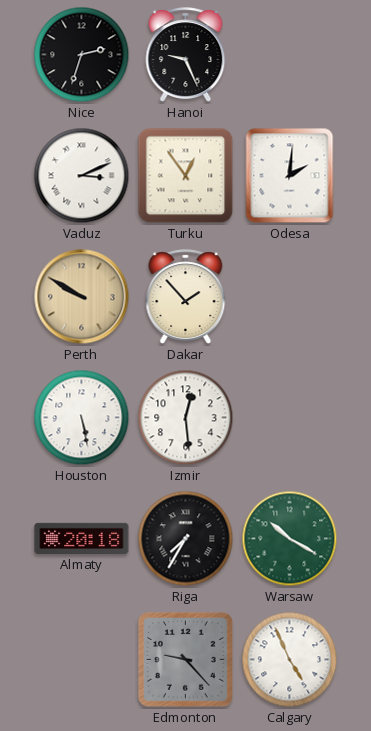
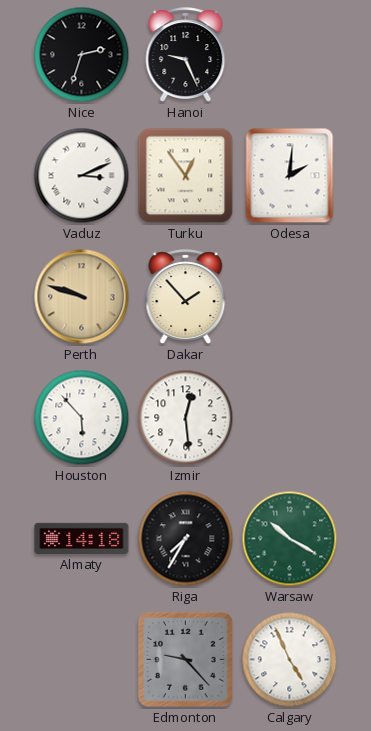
Perth: 9:50 -> 9:48
Houston: 5:28 -> 5:53
Almaty: 20:18 -> 14:18
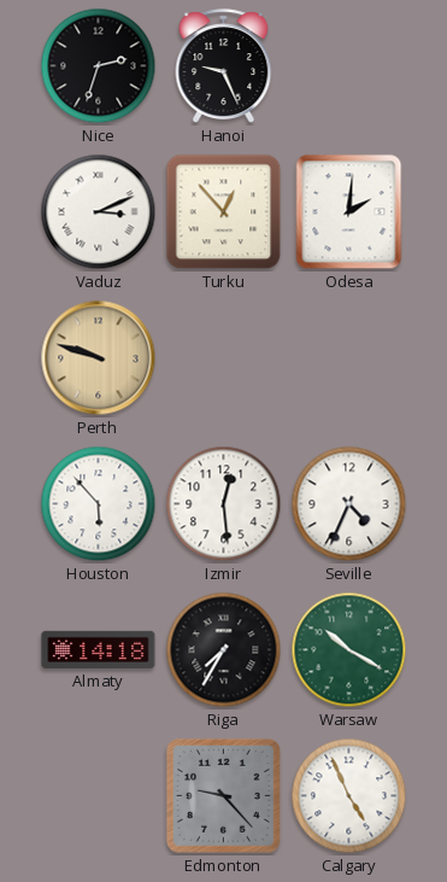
Turku: 12:54 -> 12:53
Dakar: 1:53 -> none
Seville: none -> 4:34
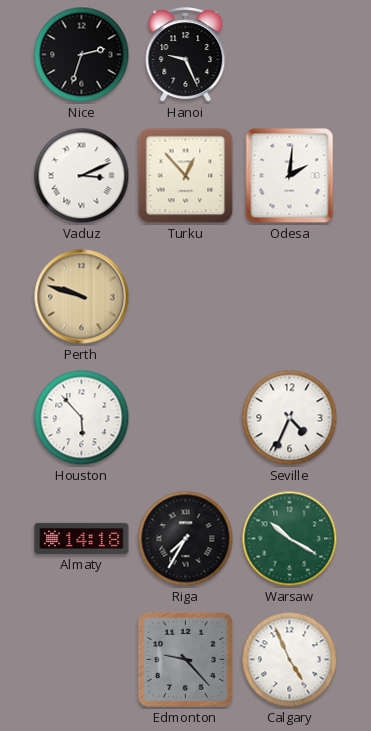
Izmir: 12:29 -> none
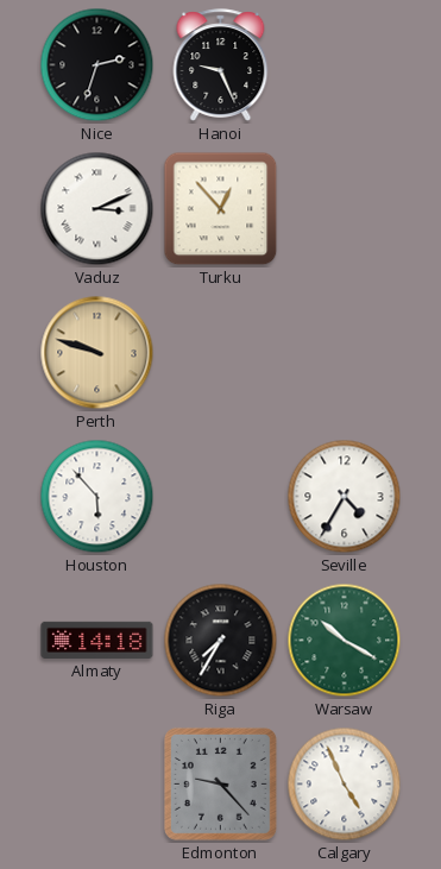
Odesa: 2:01 -> none
Seville: 4:34 -> 4:35
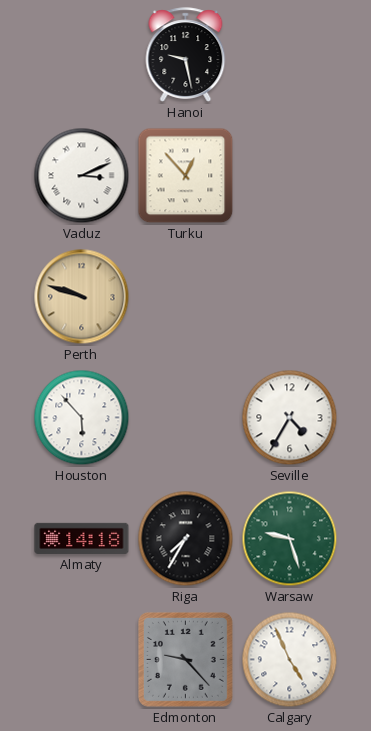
Nice: 2:33 -> none
Hanoi: 9:26 -> 9:28
Warsaw: 10:20 -> 9:27
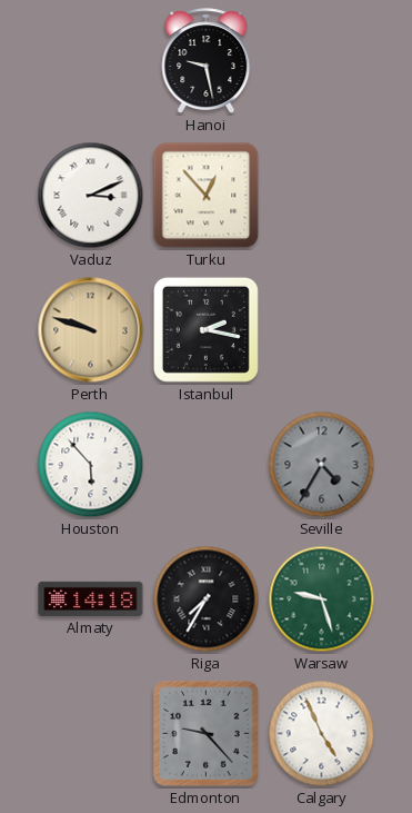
Istanbul: none -> 2:17
Seville dial: white -> grey
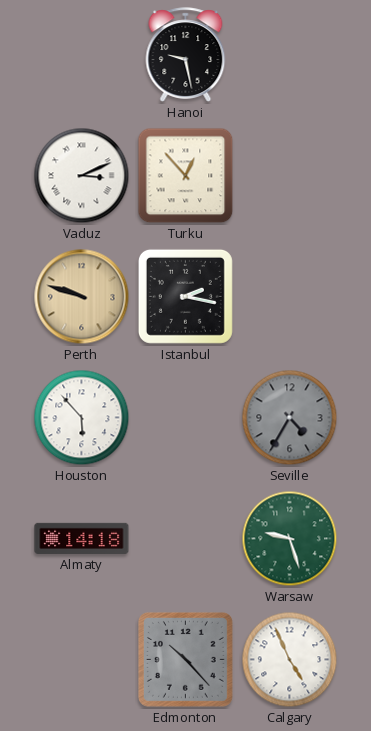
Riga: 7:35 -> none
Edmonton: 9:23 -> 10:23
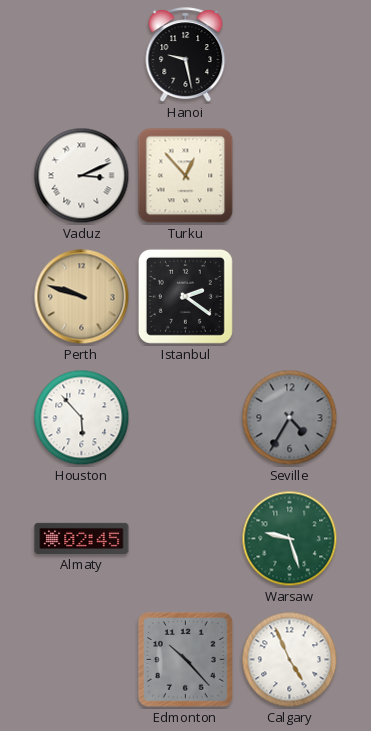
Istanbul: 2:17 -> 2:21
Almaty: 14:18 -> 02:45
